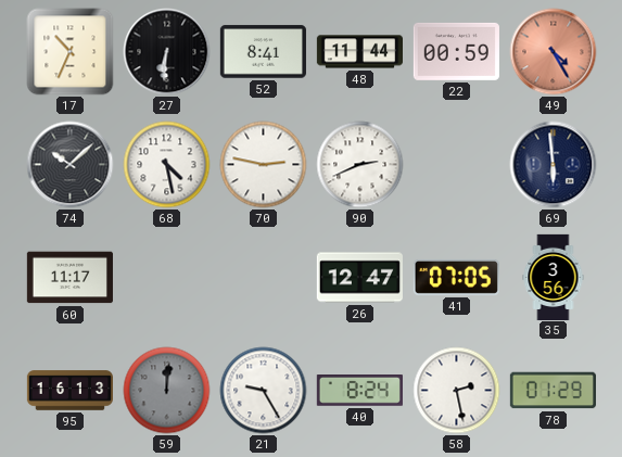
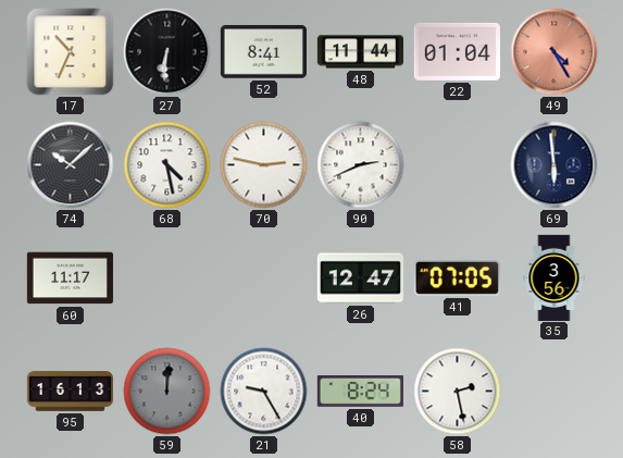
22: 00:59 -> 01:04
78: 01:29 -> none
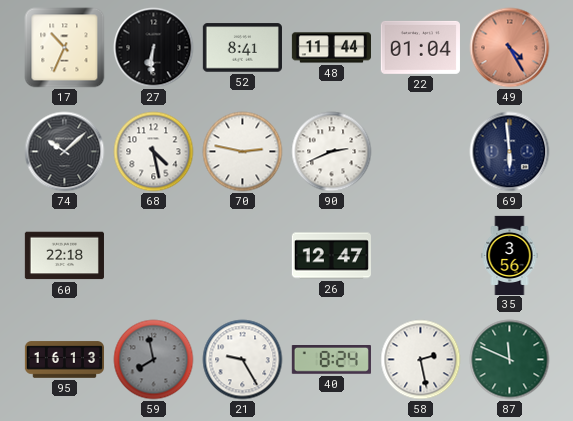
60: 11:17 -> 22:18
41: 07:05 -> none
59: 12:01 -> 7:58
87: none -> 11:49
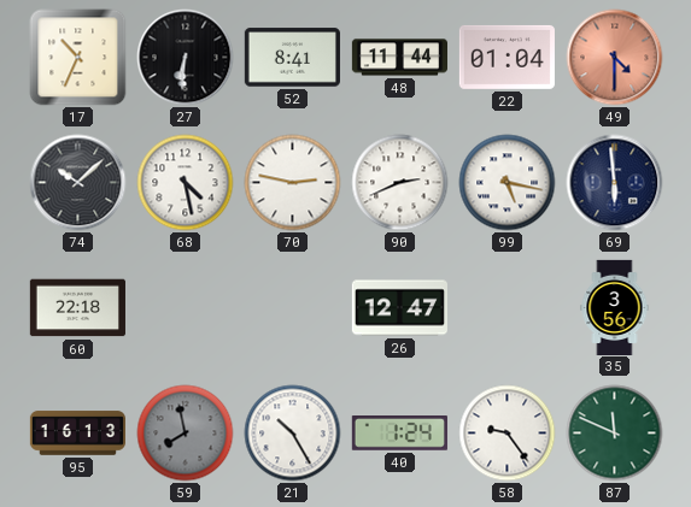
49: 4:25 -> 4:30
99: none -> 5:17
21: 9:25 -> 10:25
40: 8:24 -> 1:24
58: 2:28 -> 9:24
